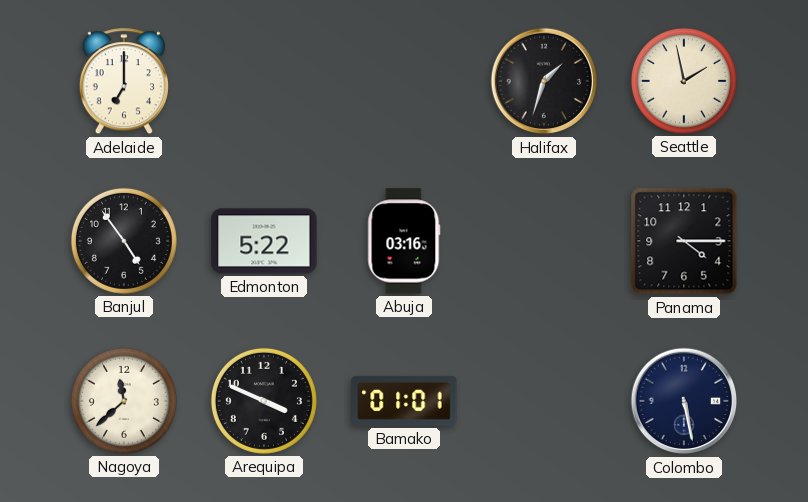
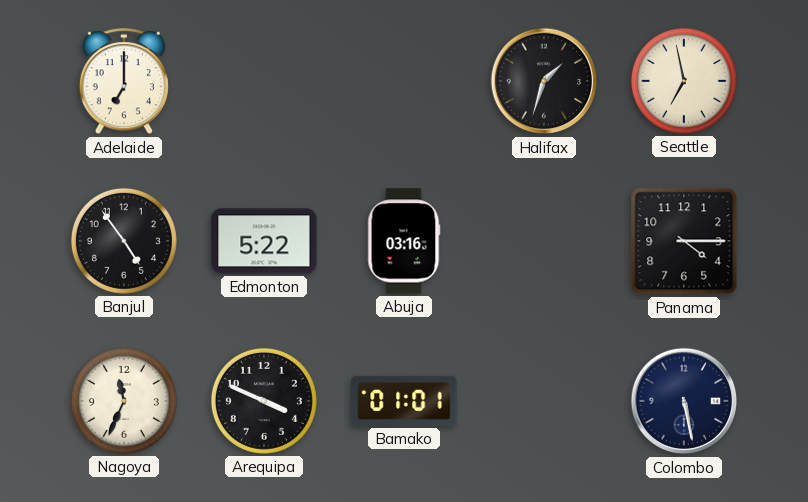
Seattle: 1:58 -> 6:58
Nagoya: 11:38 -> 11:34
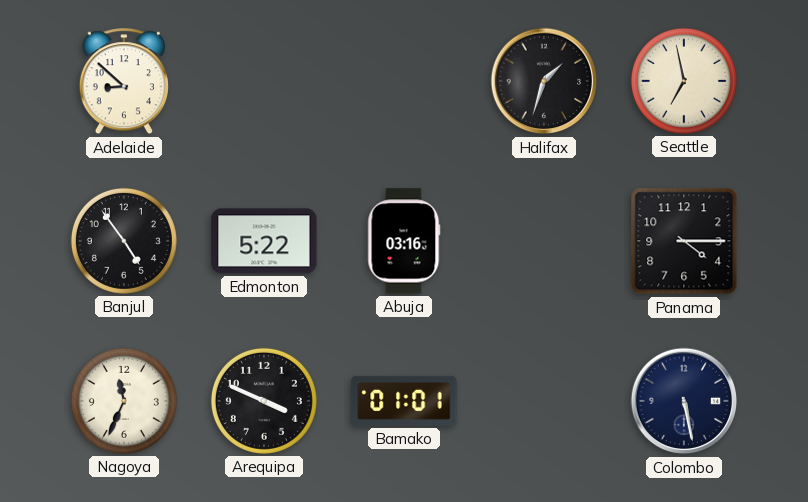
Adelaide: 7:00 -> 8:52
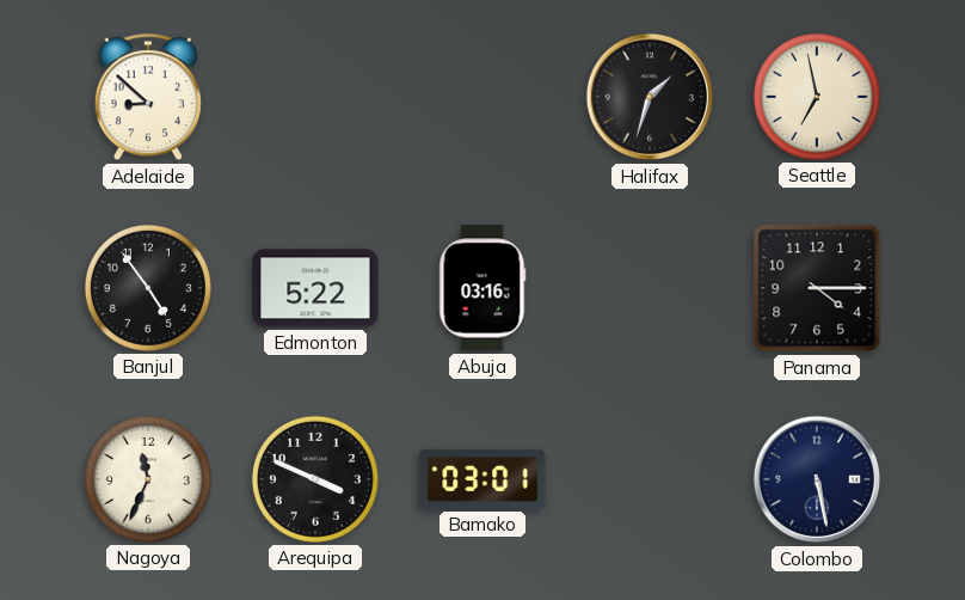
Bamako: 01:01 -> 03:01
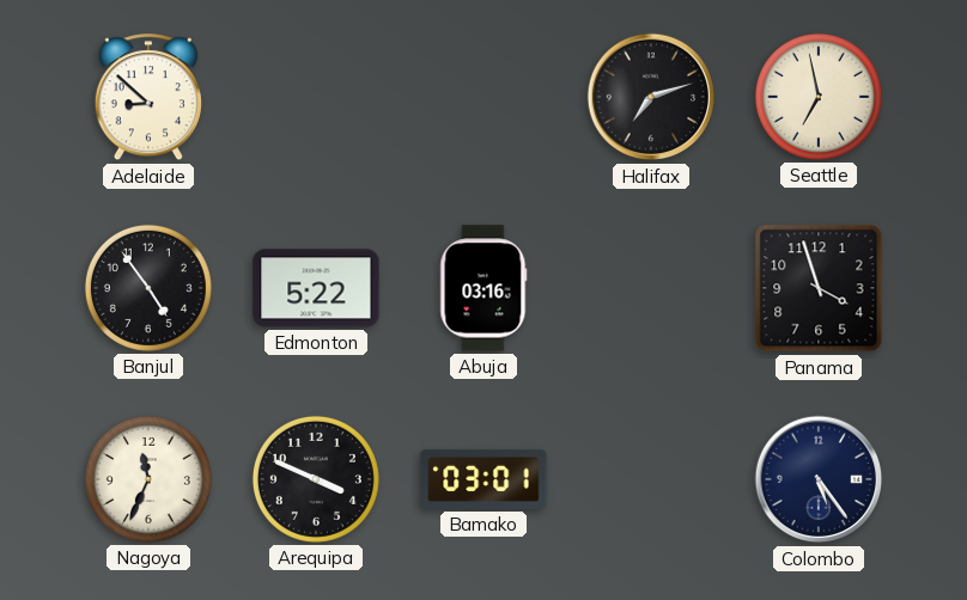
Halifax: 1:33 -> 7:12
Panama: 4:15 -> 3:57
Colombo: 5:28 -> 5:24
